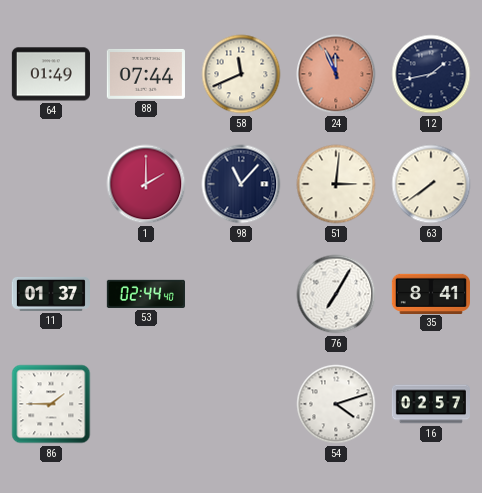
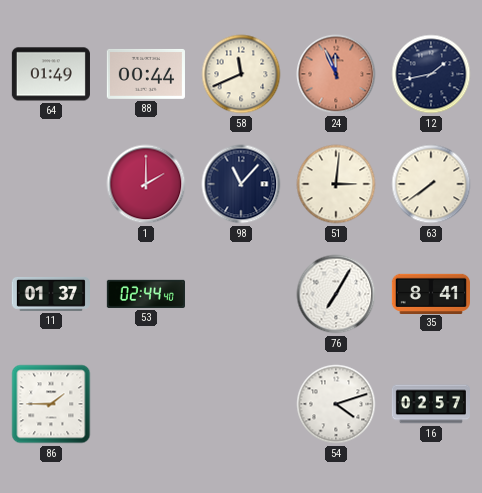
88: 07:44 -> 00:44
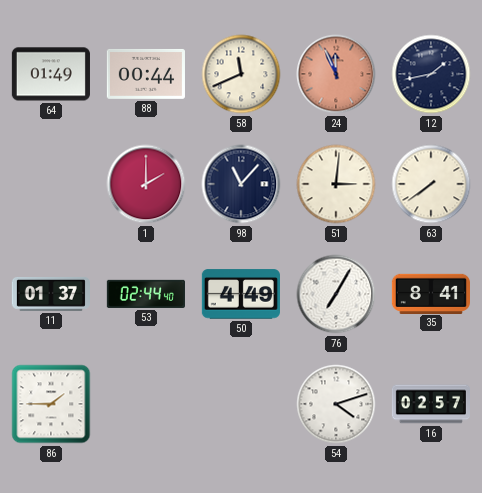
50: none -> 4:49
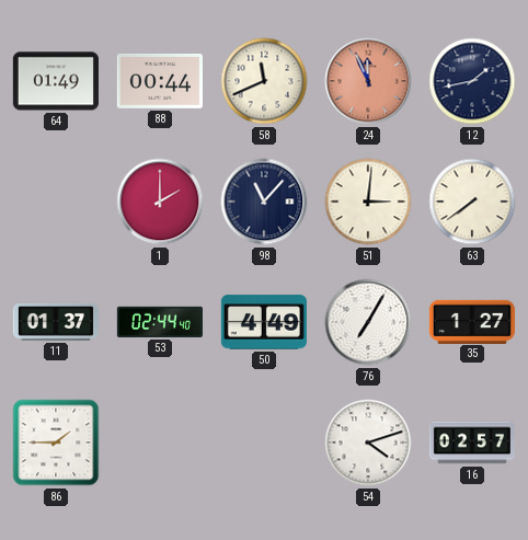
35: 8:41 -> 1:27
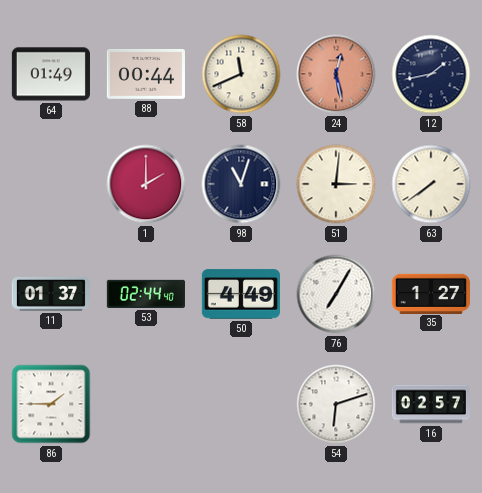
24: 11:56 -> 12:28
98: 11:07 -> 11:03
54: 4:12 -> 6:12
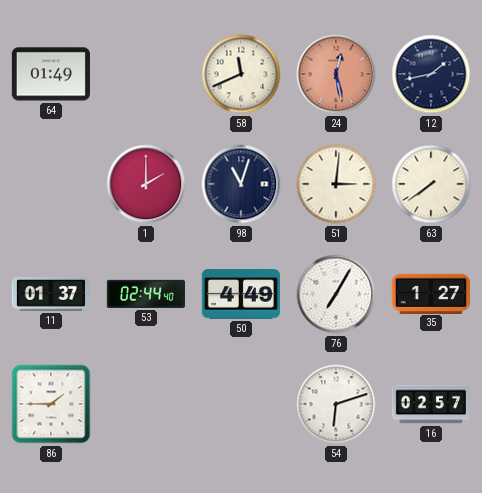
88: 00:44 -> none
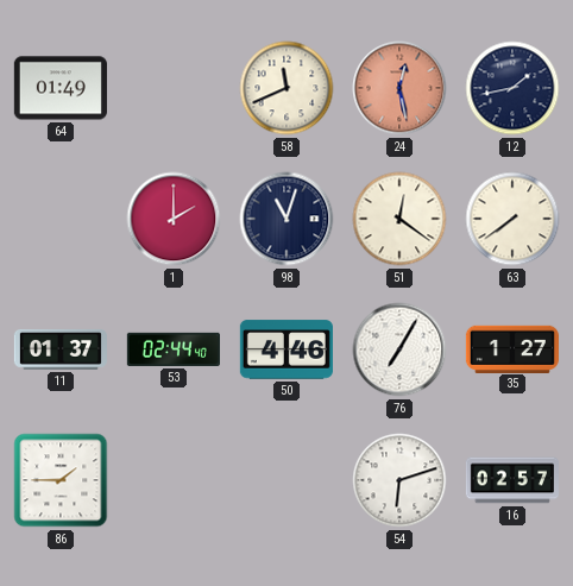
51: 3:01 -> 12:21
50: 4:49 -> 4:46
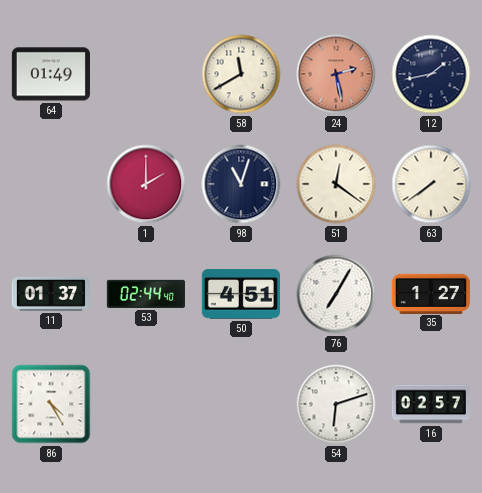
58: 11:41 -> 11:40
24: 12:28 -> 2:28
50: 4:46 -> 4:51
86: 1:45 -> 4:25
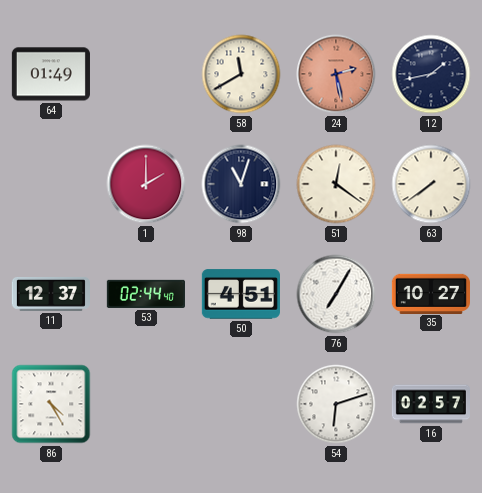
11: 01:37 -> 12:37
35: 1:27 -> 10:27
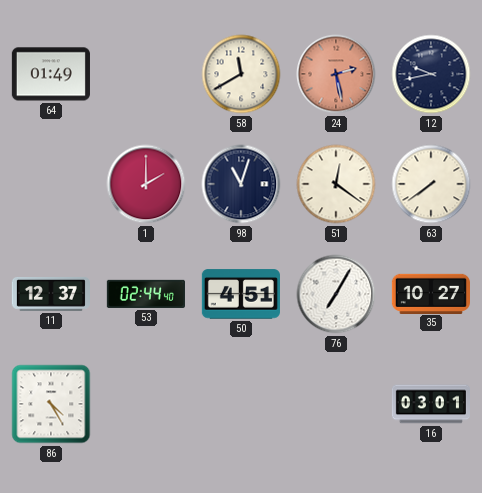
12: 1:43 -> 9:43
54: 6:12 -> none
16: 02:57 -> 03:01
